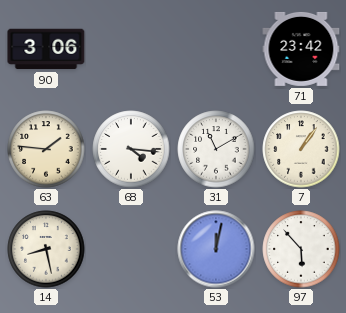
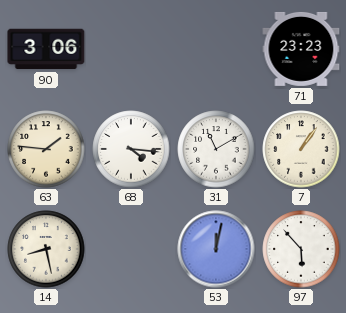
71: 23:42 -> 23:23
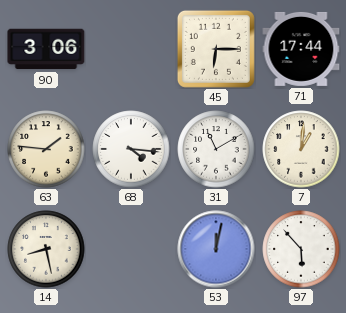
45: none -> 6:15
71: 23:23 -> 17:44
7: 1:06 -> 1:01
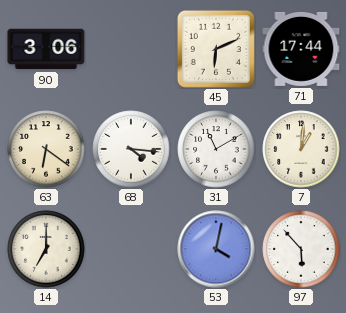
45: 6:15 -> 6:11
63: 1:46 -> 6:21
14: 8:28 -> 7:00
53: 12:02 -> 4:02
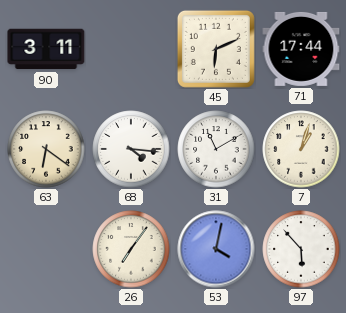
90: 3:06 -> 3:11
7: 1:01 -> 1:03
14: 7:00 -> none
26: none -> 7:06
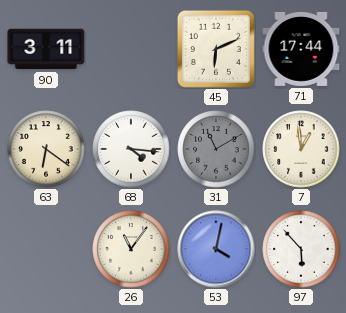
31 dial: white -> grey
7: 1:03 -> 12:59
26: 7:06 -> 11:06
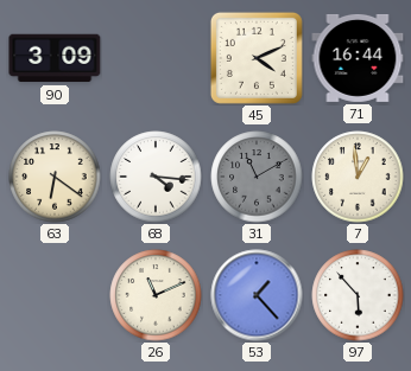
90: 3:11 -> 3:09
45: 6:11 -> 4:11
71: 17:44 -> 16:44
26: 11:06 -> 11:11
53: 4:02 -> 1:23
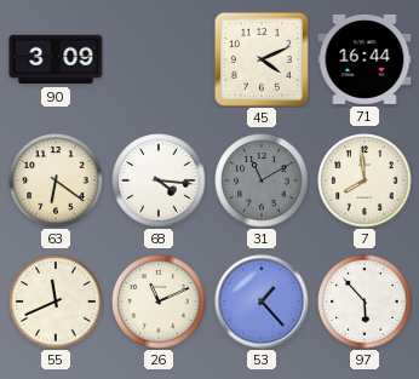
7: 12:59 -> 7:59
55: none -> 11:41
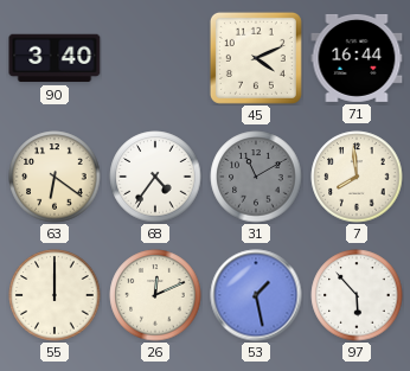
90: 3:09 -> 3:40
68: 4:16 -> 4:36
55: 11:41 -> 12:00
26: 11:11 -> 12:11
53: 1:23 -> 1:28
